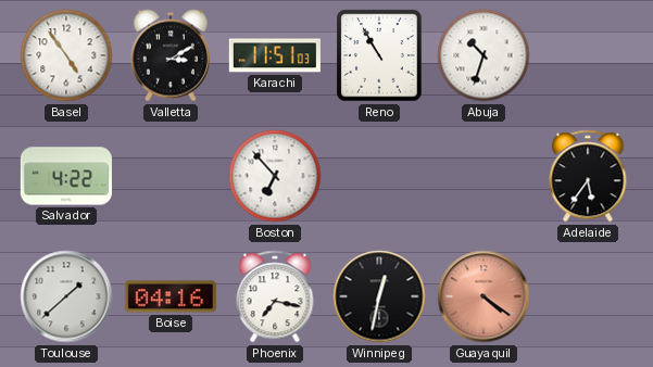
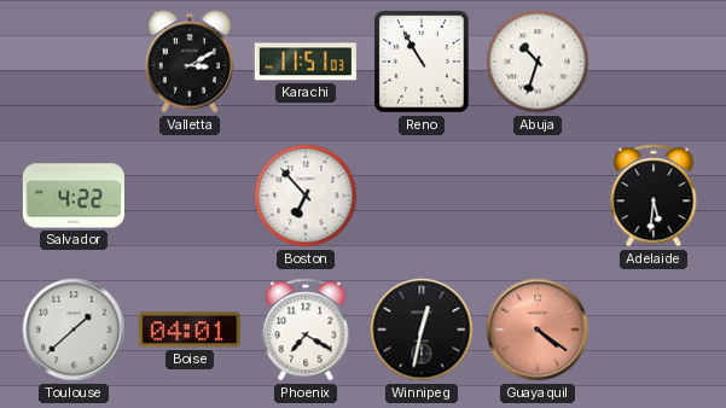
Basel: 4:54 -> none
Adelaide: 5:36 -> 5:31
Boise: 04:16 -> 04:01
Phoenix: 7:17 -> 7:20
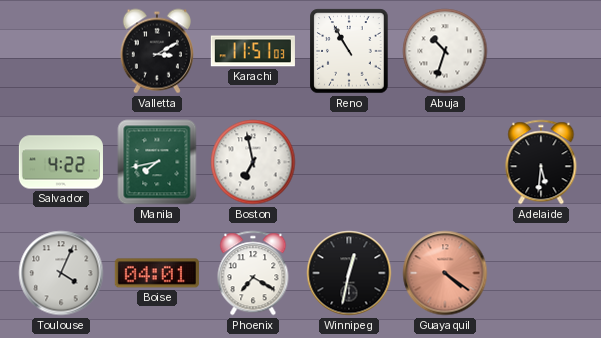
Manila: none -> 7:43
Boston: 6:53 -> 6:58
Toulouse: 1:38 -> 4:04
